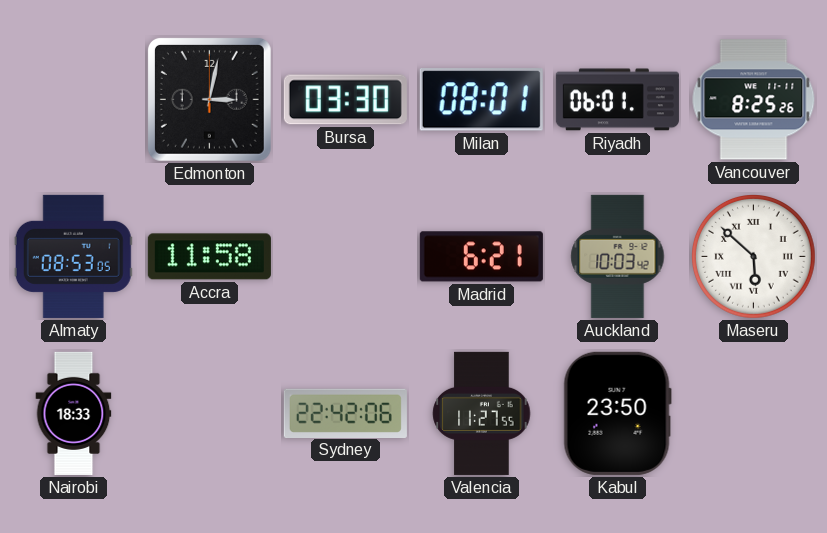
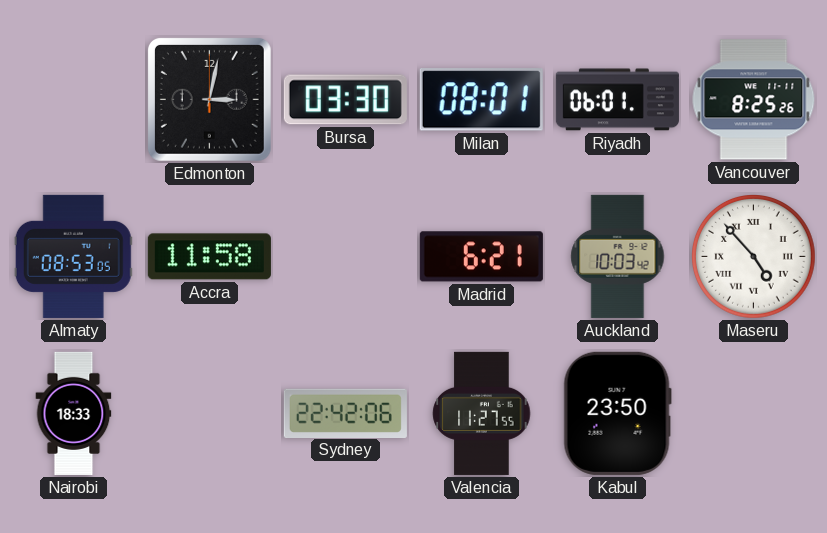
Maseru: 5:52 -> 4:53
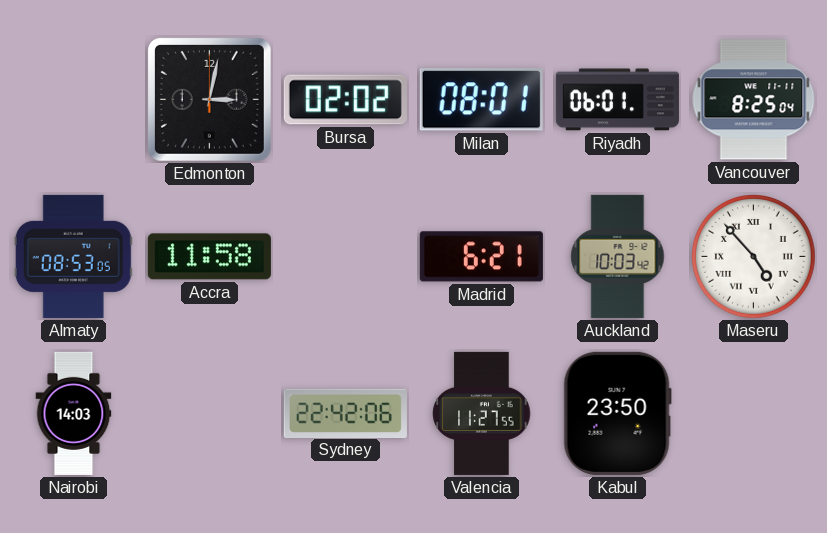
Bursa: 03:30 -> 02:02
Vancouver: 8:25:26 -> 8:25:04
Nairobi: 18:33 -> 14:03
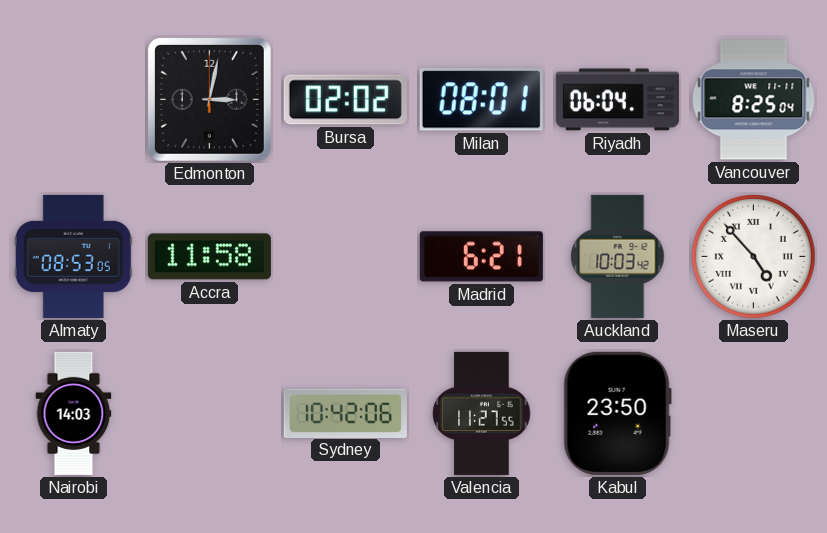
Riyadh: 06:01 -> 06:04
Sydney: 22:42 -> 10:42
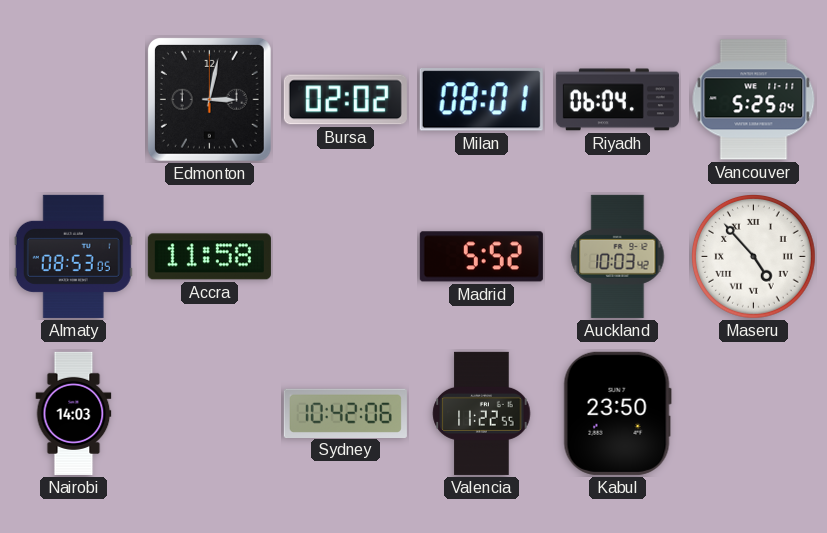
Vancouver: 8:25 -> 5:25
Madrid: 6:21 -> 5:52
Valencia: 11:27 -> 11:22
